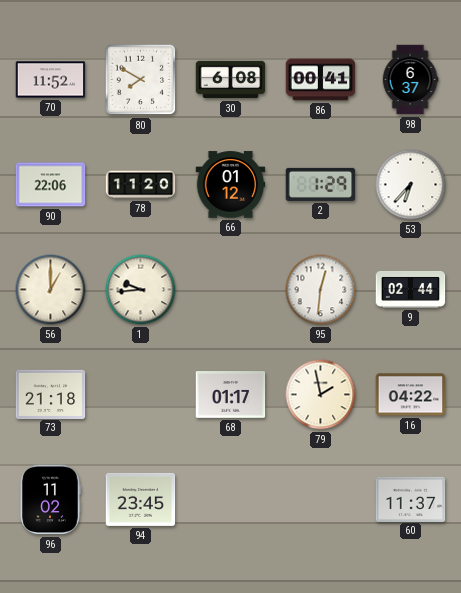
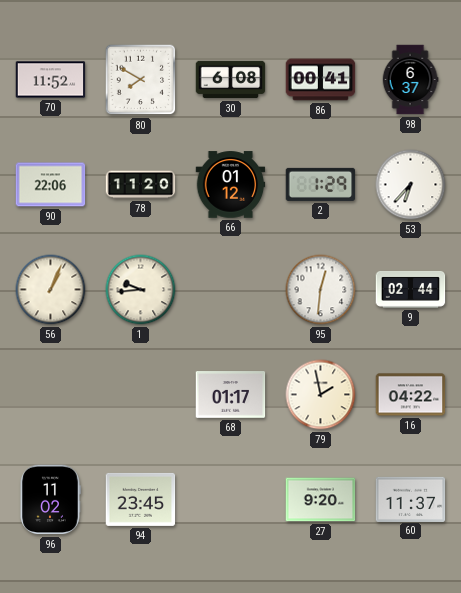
56: 1:00 -> 1:04
73: 21:18 -> none
27: none -> 9:20
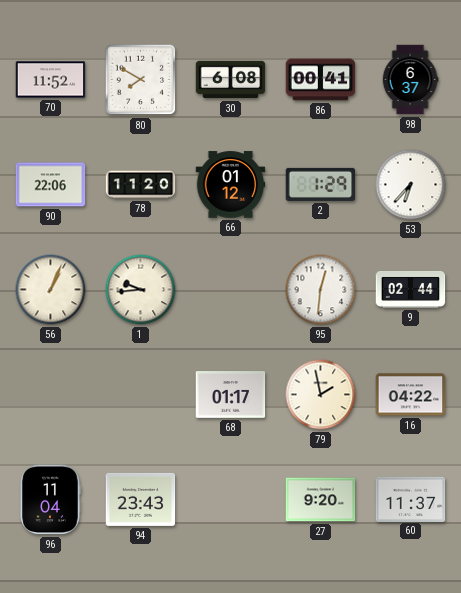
96: 11:02 -> 11:04
94: 23:45 -> 23:43
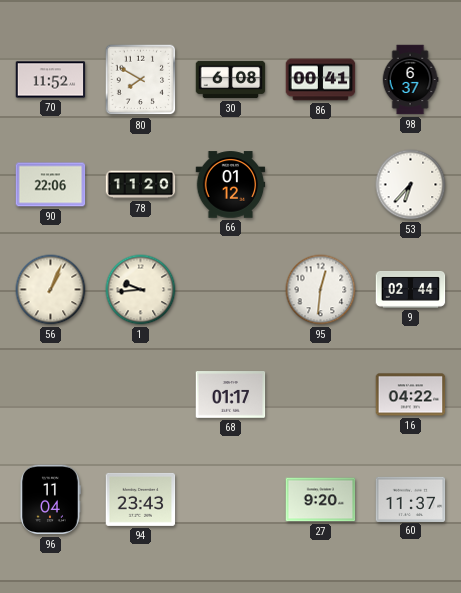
2: 1:29 -> none
79: 1:58 -> none
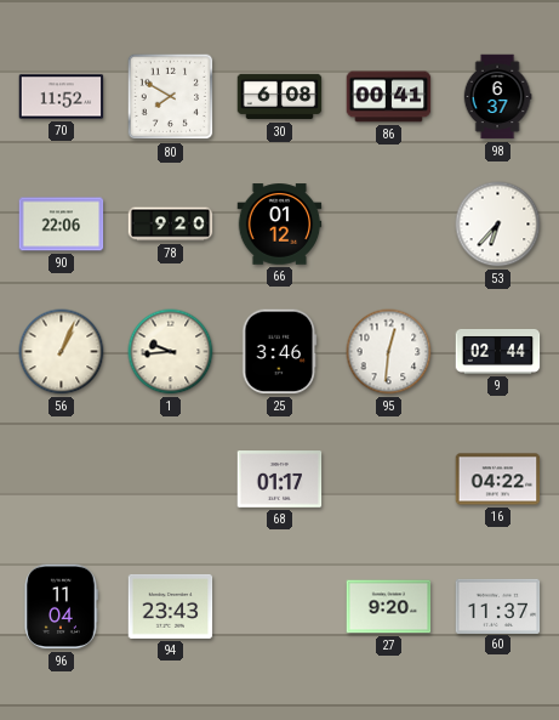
78: 11:20 -> 9:20
25: none -> 3:46
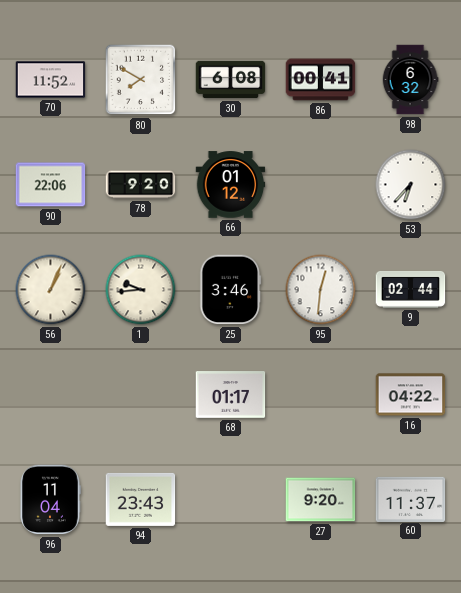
98: 6:37 -> 6:32
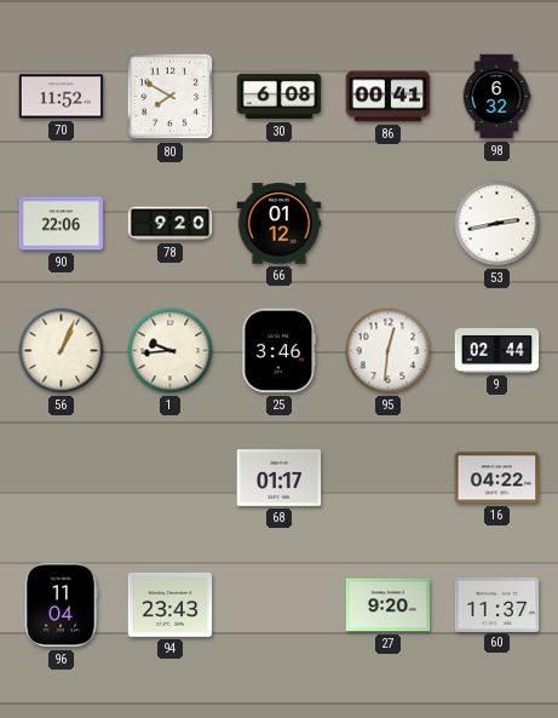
53: 6:37 -> 2:43
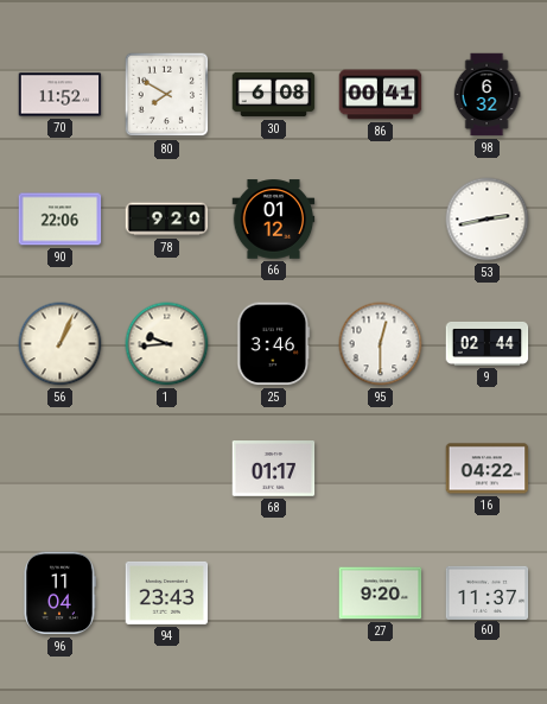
95: 12:31 -> 12:30
